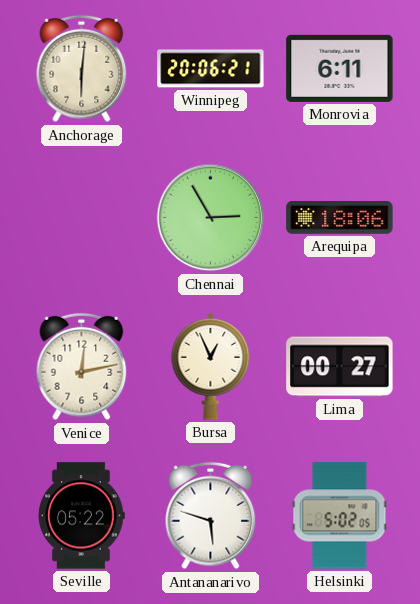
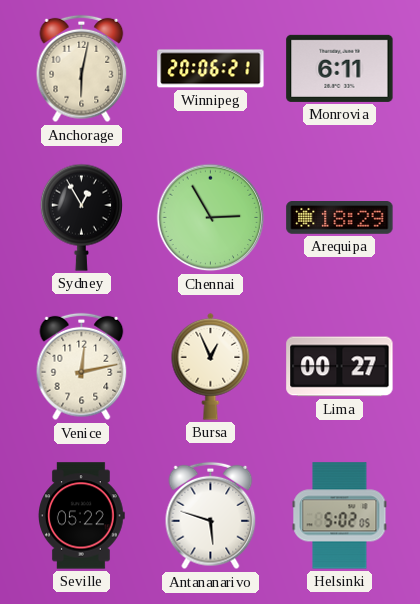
Anchorage: 6:01 -> 6:02
Sydney: none -> 12:55
Arequipa: 18:06 -> 18:29
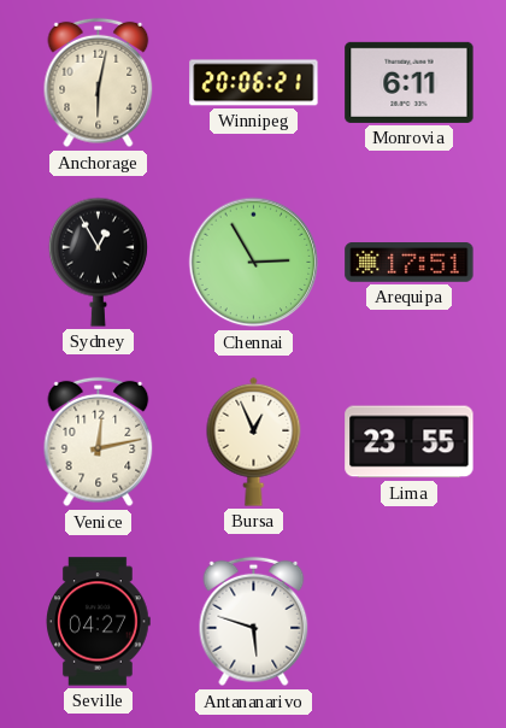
Arequipa: 18:29 -> 17:51
Lima: 00:27 -> 23:55
Seville: 05:22 -> 04:27
Helsinki: 5:02 -> none
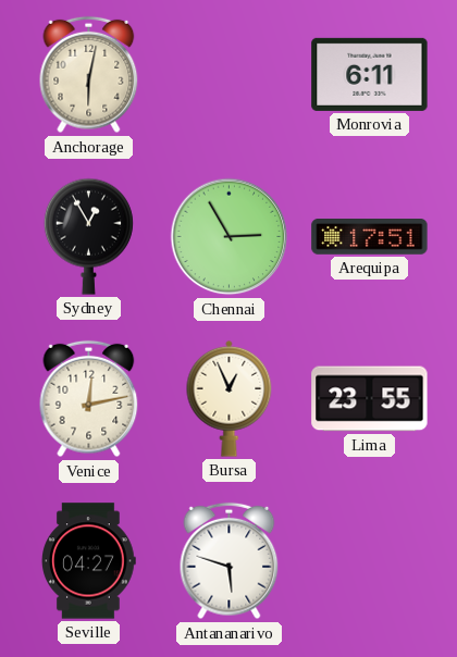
Winnipeg: 20:06 -> none
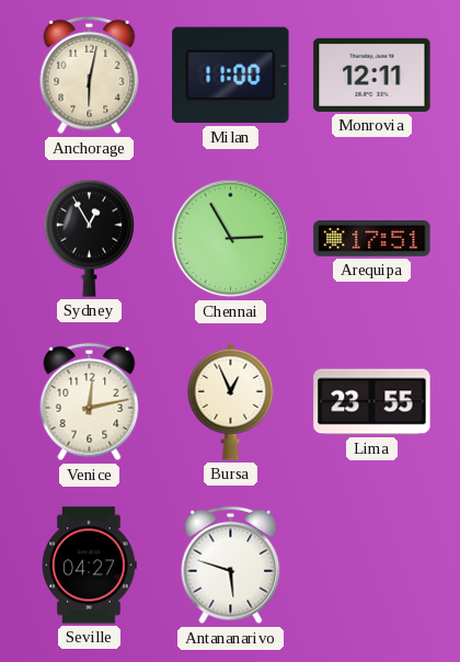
Milan: none -> 11:00
Monrovia: 6:11 -> 12:11
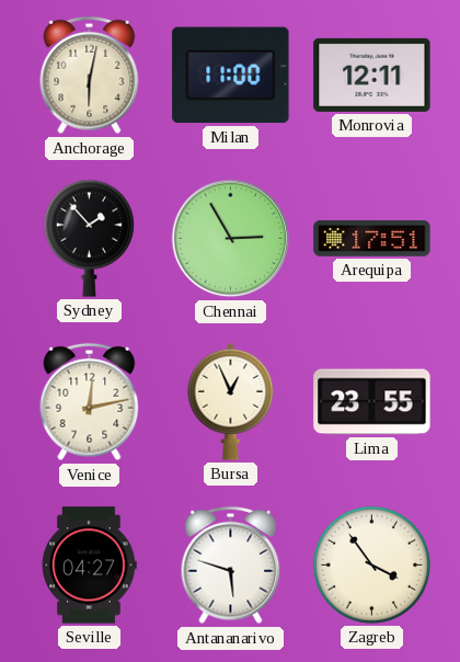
Sydney: 12:55 -> 1:53
Zagreb: none -> 3:54
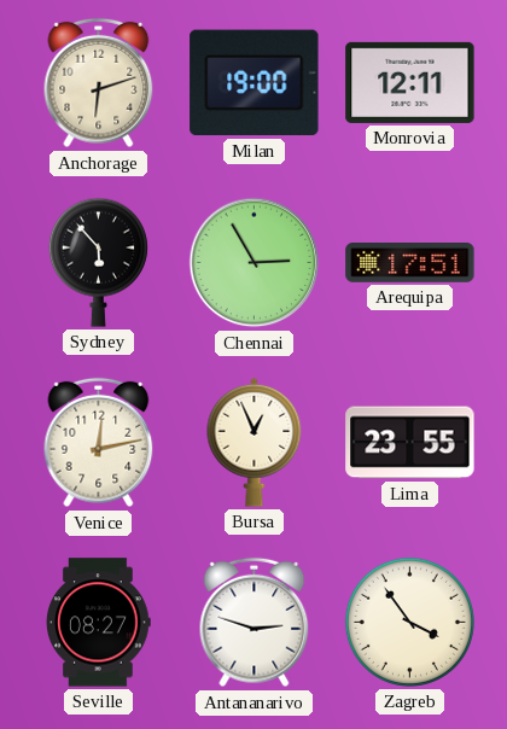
Anchorage: 6:02 -> 6:12
Milan: 11:00 -> 19:00
Sydney: 1:53 -> 5:53
Seville: 04:27 -> 08:27
Antananarivo: 5:48 -> 2:48
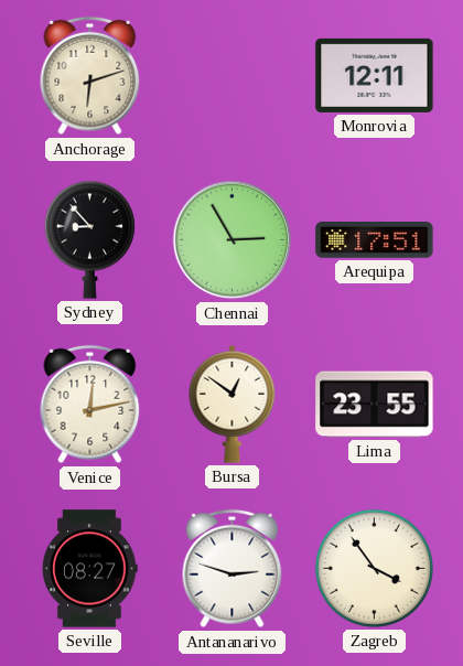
Milan: 19:00 -> none
Sydney: 5:53 -> 8:53
Bursa: 12:56 -> 12:51
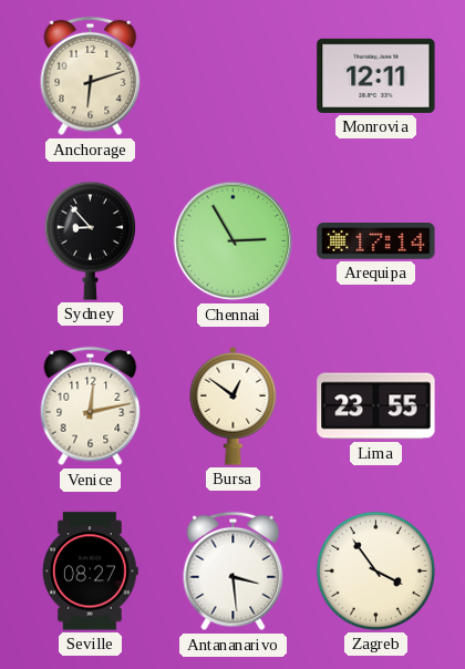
Arequipa: 17:51 -> 17:14
Antananarivo: 2:48 -> 3:29
